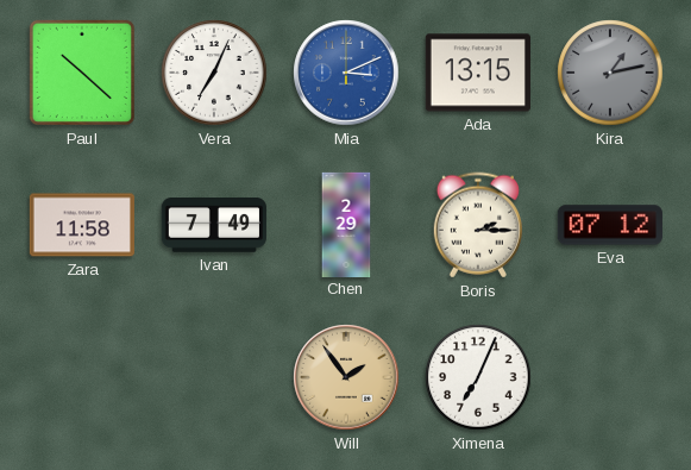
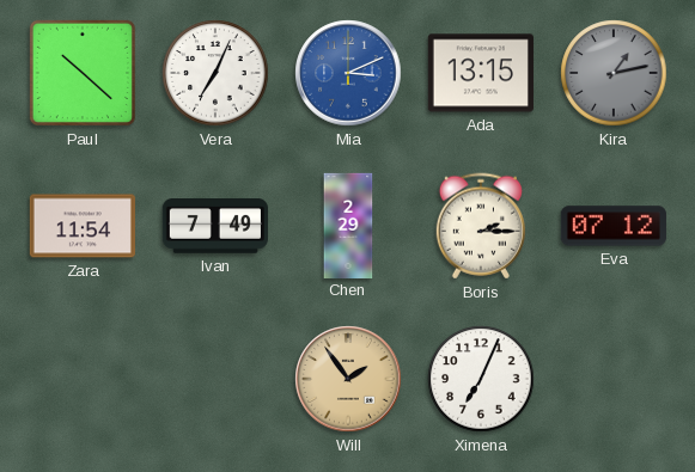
Zara: 11:58 -> 11:54
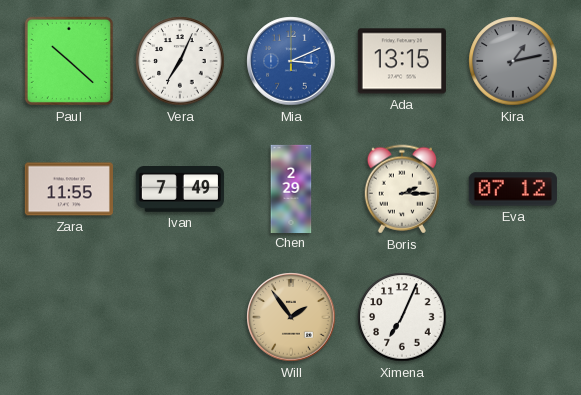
Zara: 11:54 -> 11:55
